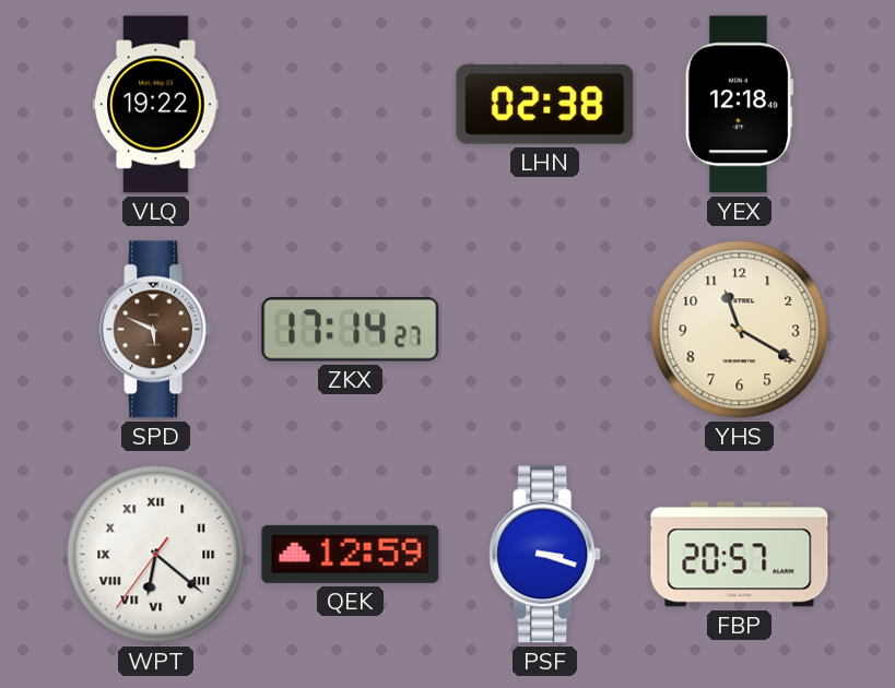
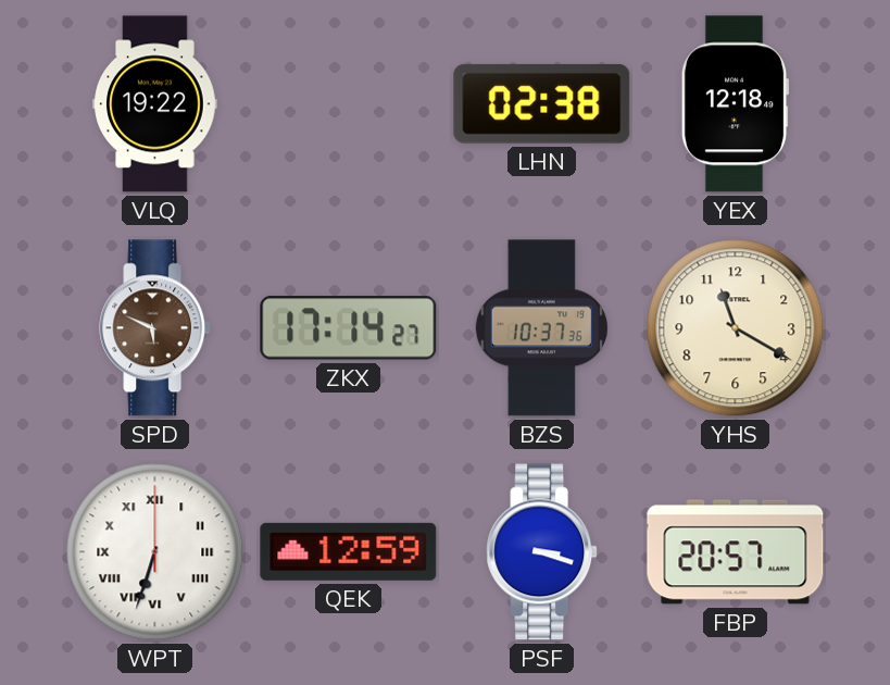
BZS: none -> 10:37
WPT: 6:21 -> 6:33
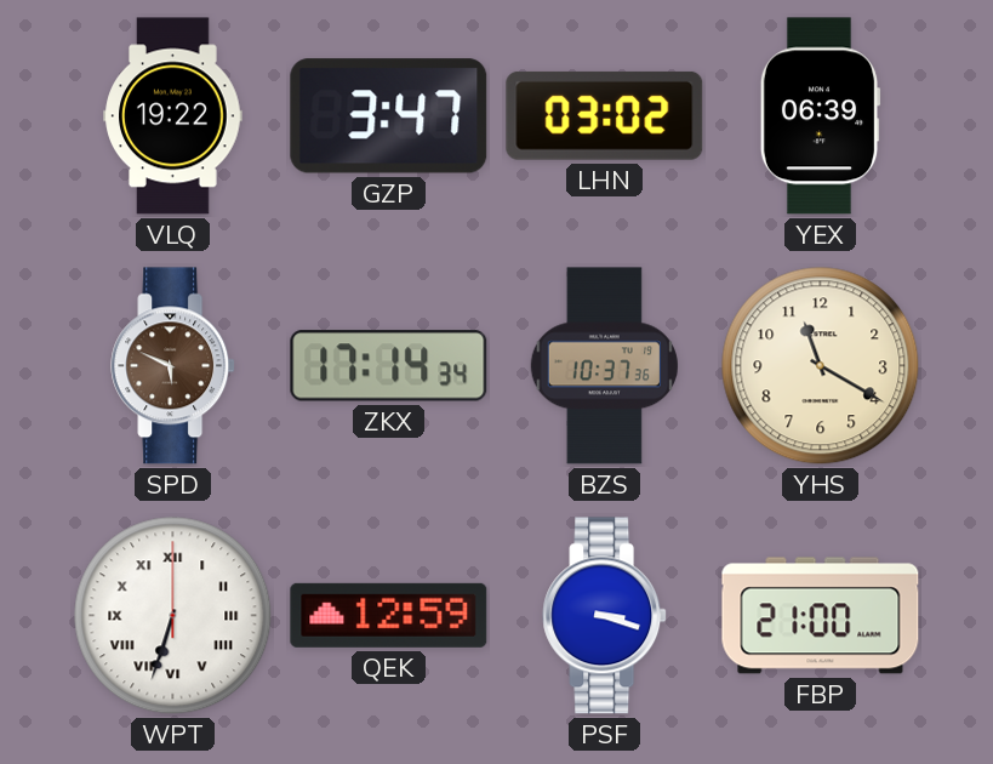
GZP: none -> 3:47
LHN: 02:38 -> 03:02
YEX: 12:18 -> 06:39
ZKX: 17:14:27 -> 17:14:34
FBP: 20:57 -> 21:00
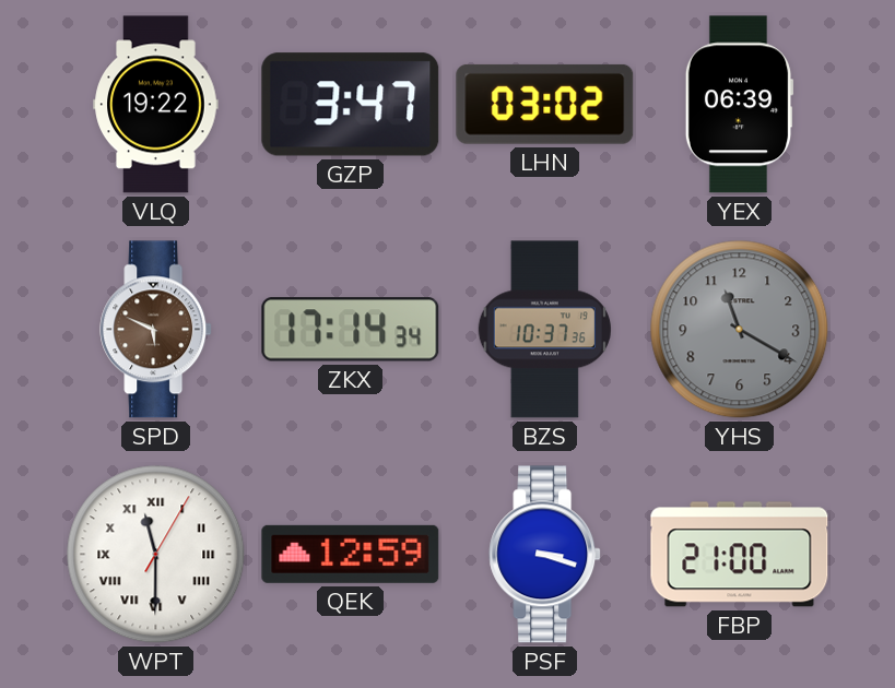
YHS dial: cream -> grey
WPT: 6:33 -> 11:30
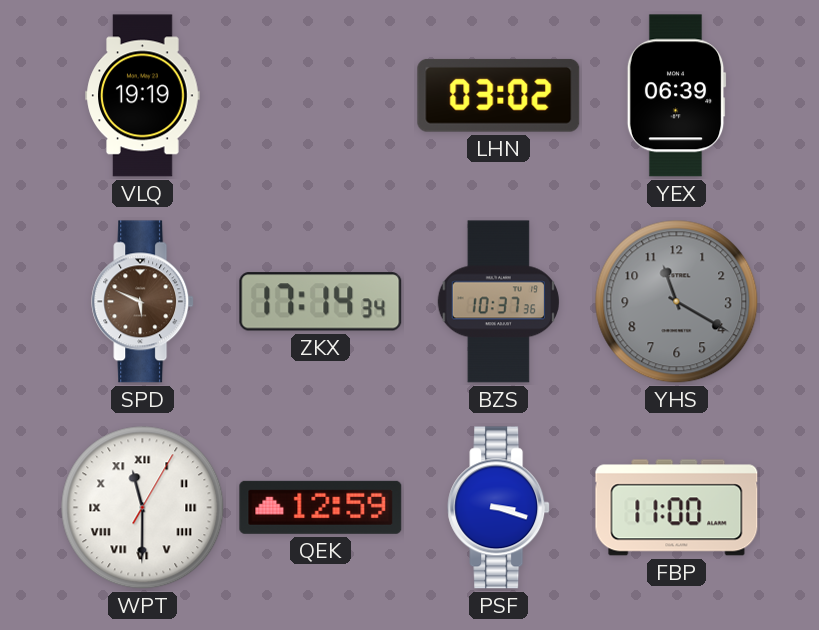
VLQ: 19:22 -> 19:19
GZP: 3:47 -> none
FBP: 21:00 -> 11:00
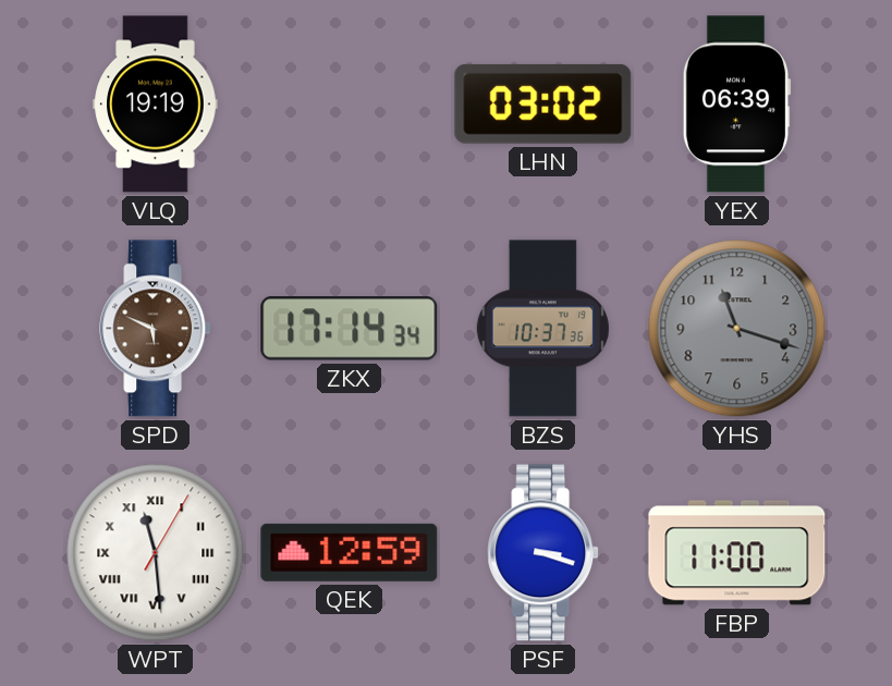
YHS: 11:20 -> 11:18
WPT: 11:30 -> 11:29
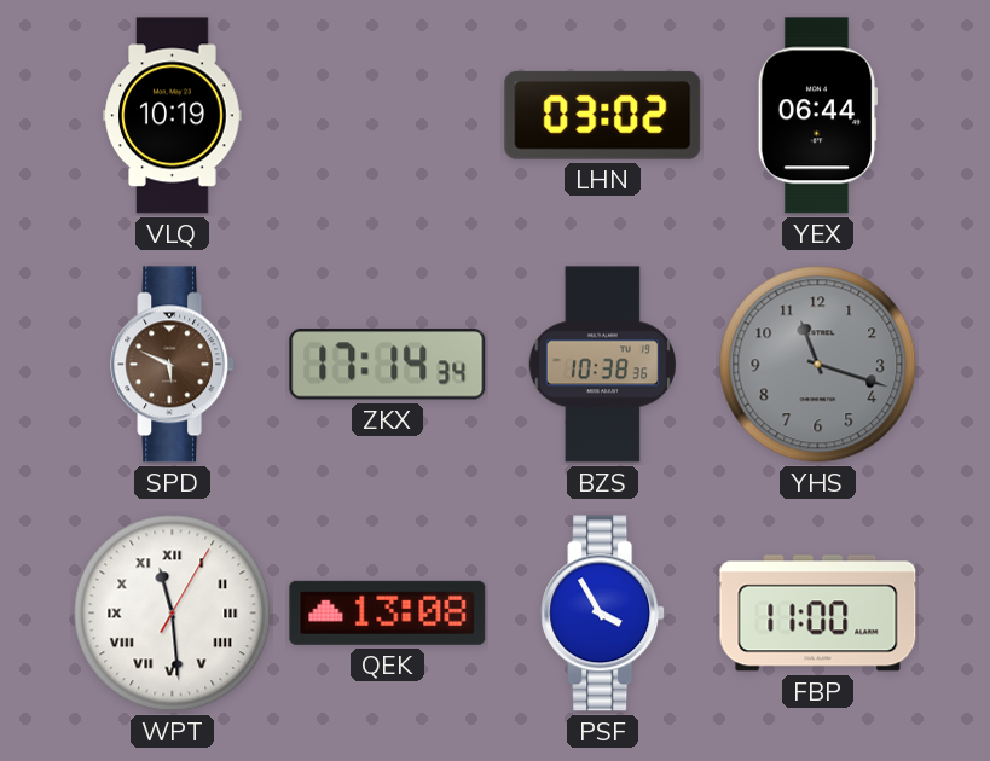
VLQ: 19:19 -> 10:19
YEX: 06:39 -> 06:44
BZS: 10:37 -> 10:38
QEK: 12:59 -> 13:08
PSF: 3:18 -> 3:55
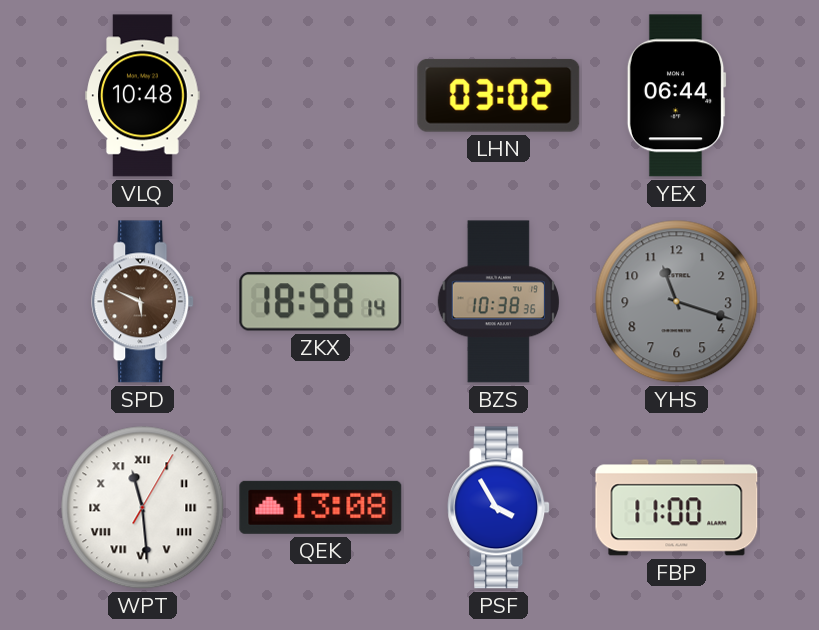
VLQ: 10:19 -> 10:48
ZKX: 17:14 -> 18:58
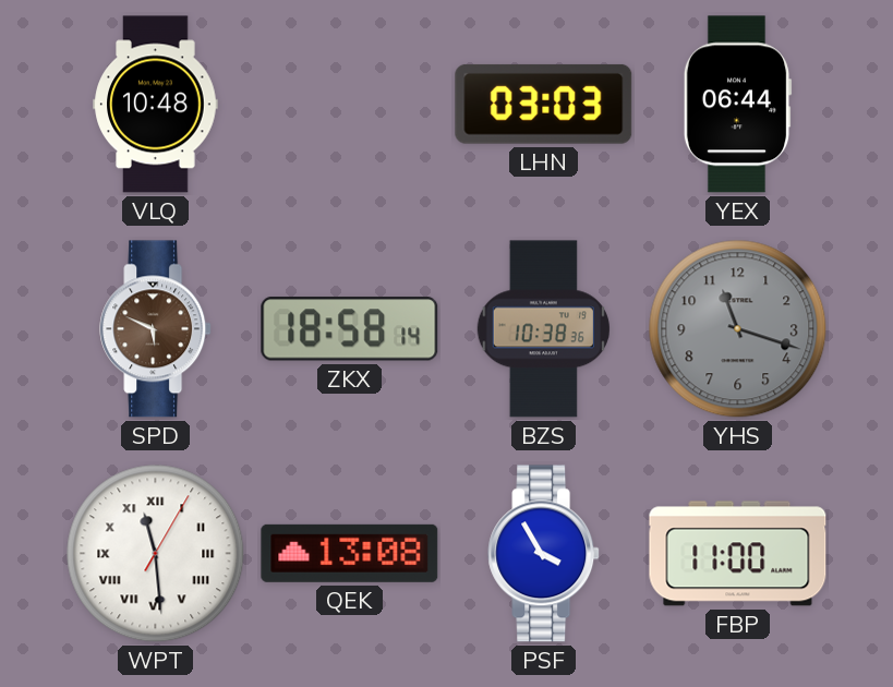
LHN: 03:02 -> 03:03
